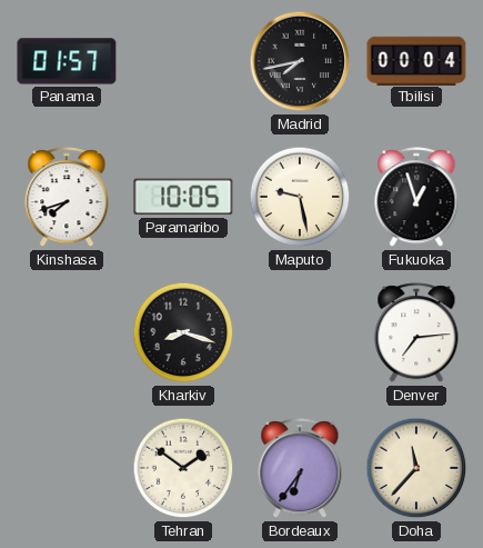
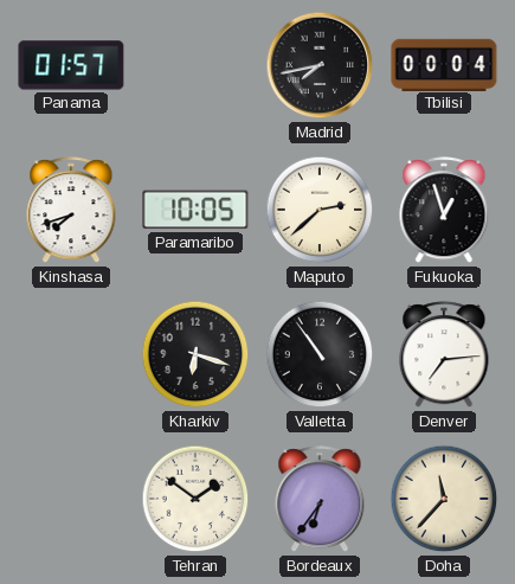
Maputo: 9:28 -> 2:38
Kharkiv: 8:18 -> 6:18
Valletta: none -> 10:54
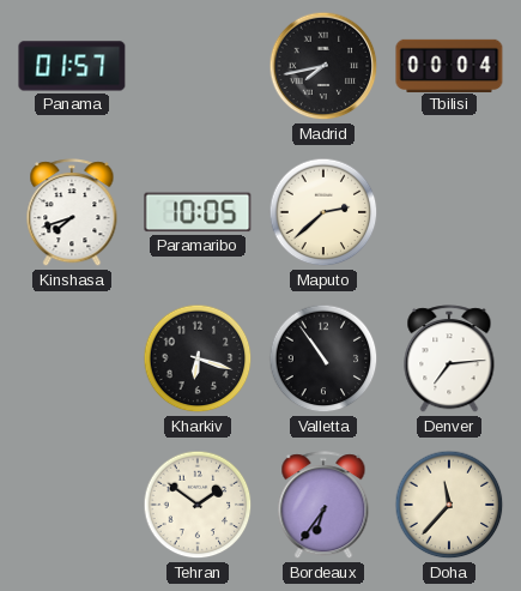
Fukuoka: 12:57 -> none
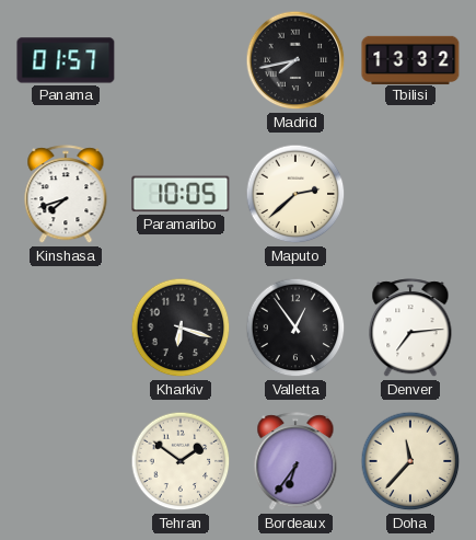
Tbilisi: 00:04 -> 13:32
Valletta: 10:54 -> 12:54
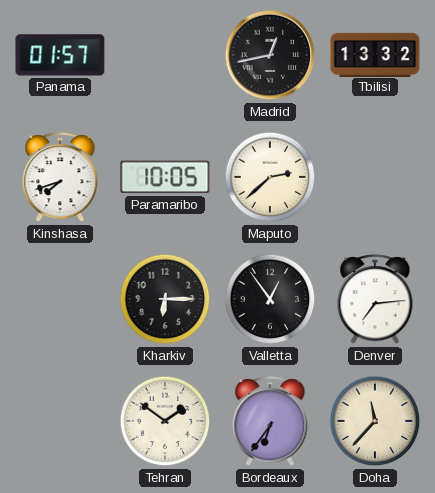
Madrid: 7:43 -> 12:43
Kharkiv: 6:18 -> 6:15
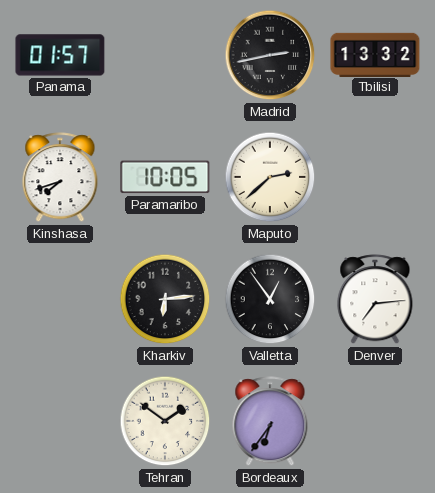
Madrid: 12:43 -> 2:43
Kharkiv: 6:15 -> 6:14
Doha: 11:37 -> none
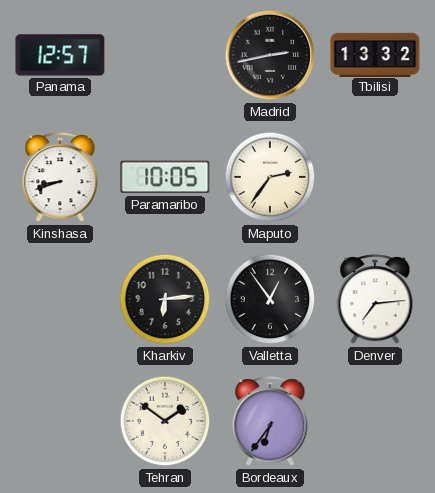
Panama: 01:57 -> 12:57
Kinshasa: 7:42 -> 8:42
Maputo: 2:38 -> 2:36
